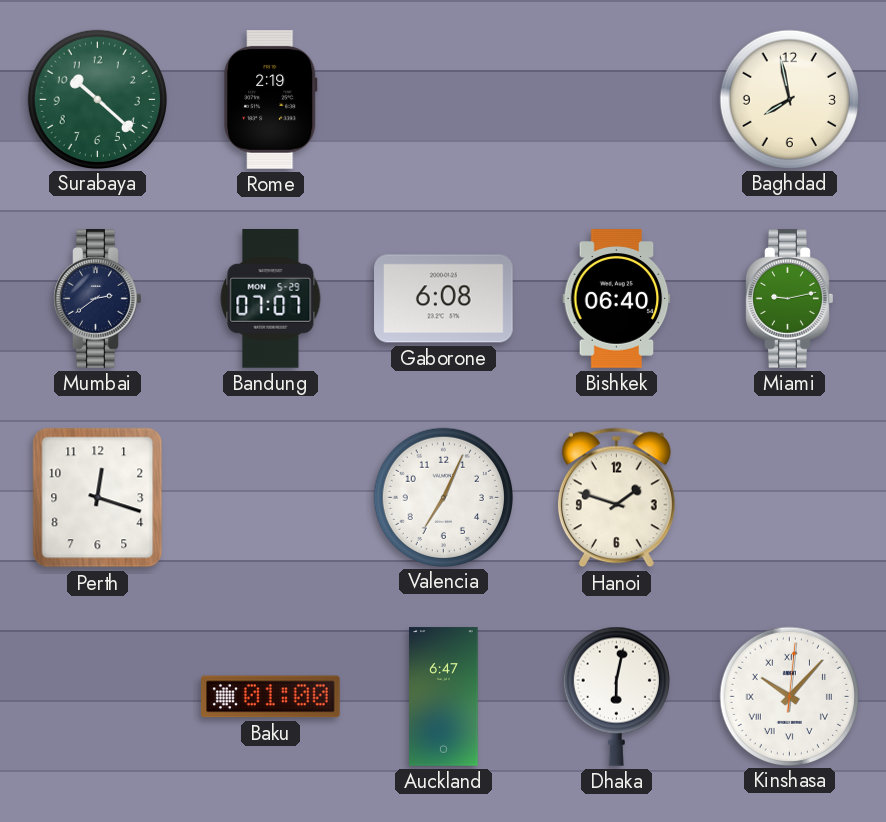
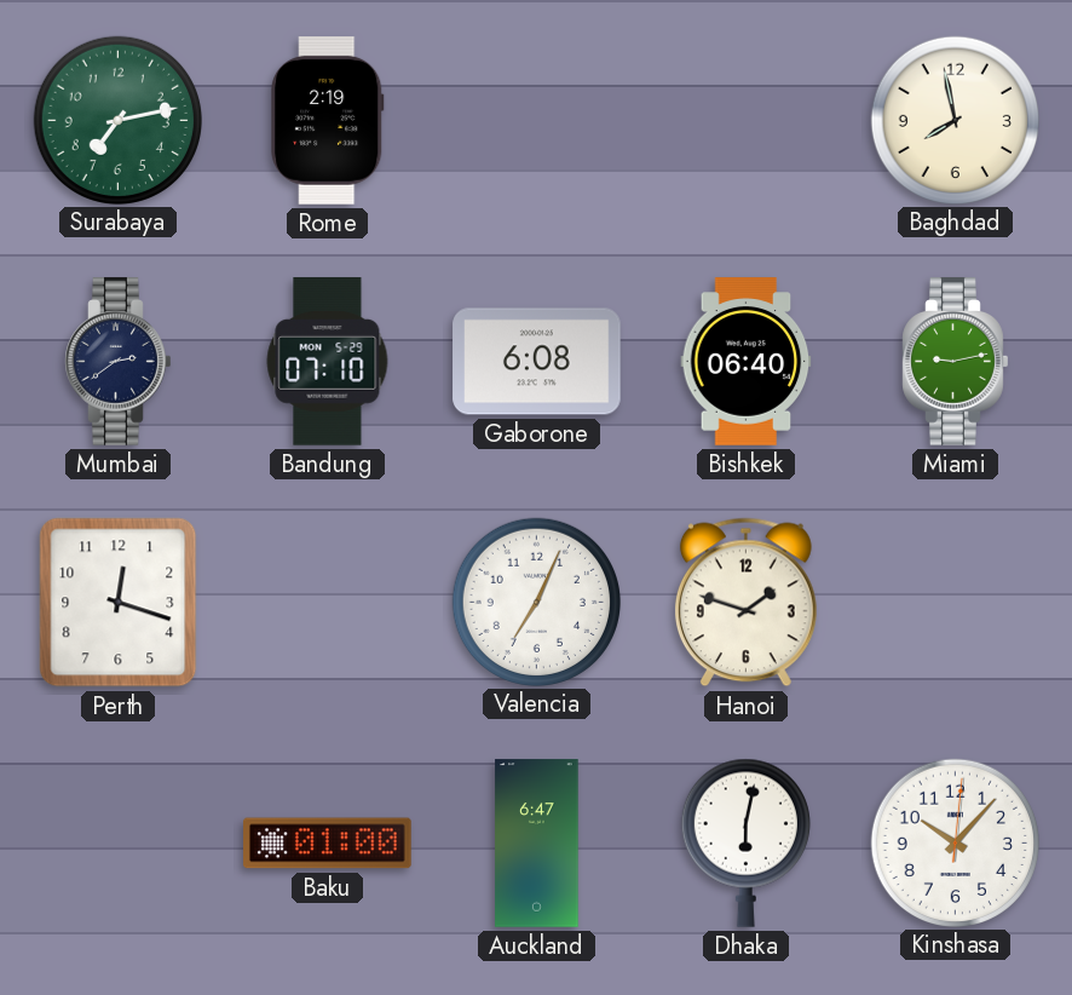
Surabaya: 10:22 -> 7:13
Bandung: 07:07 -> 07:10
Kinshasa numerals: Roman -> Arabic
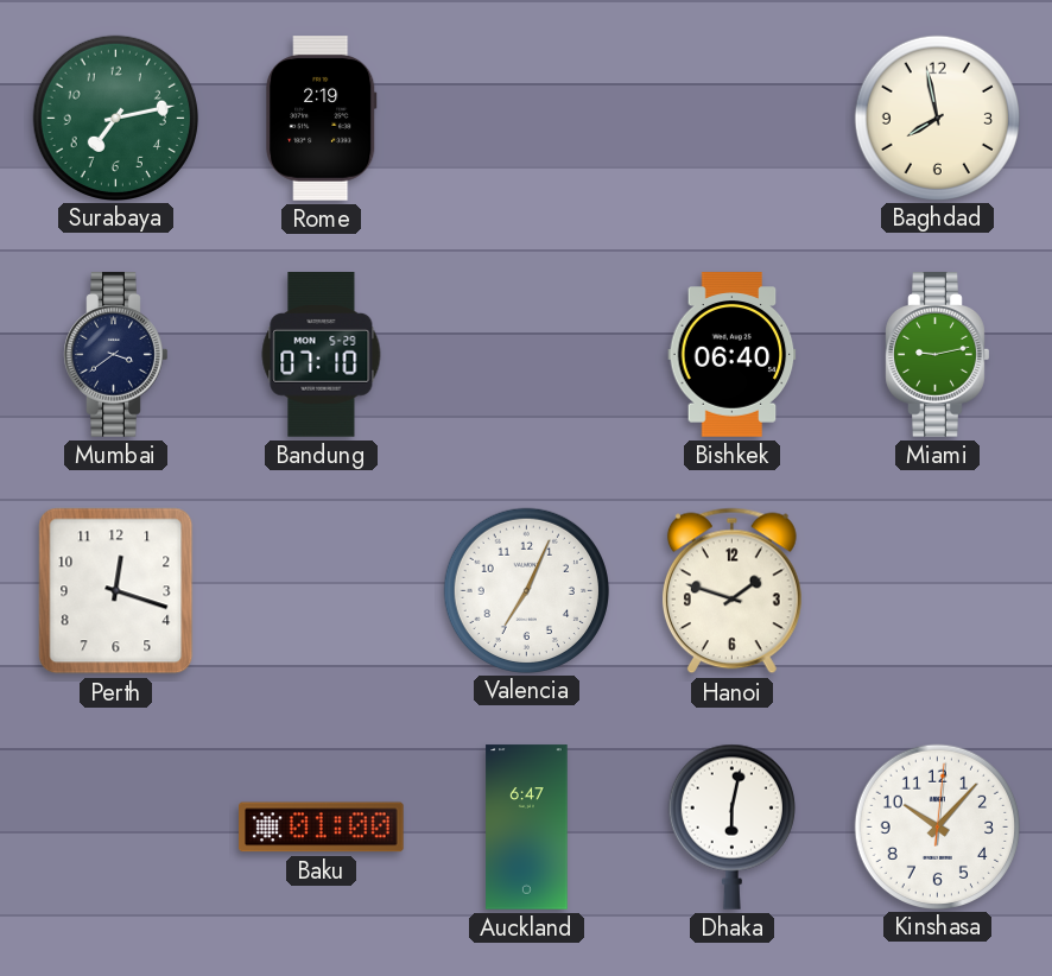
Mumbai: 2:39 -> 3:39
Gaborone: 6:08 -> none
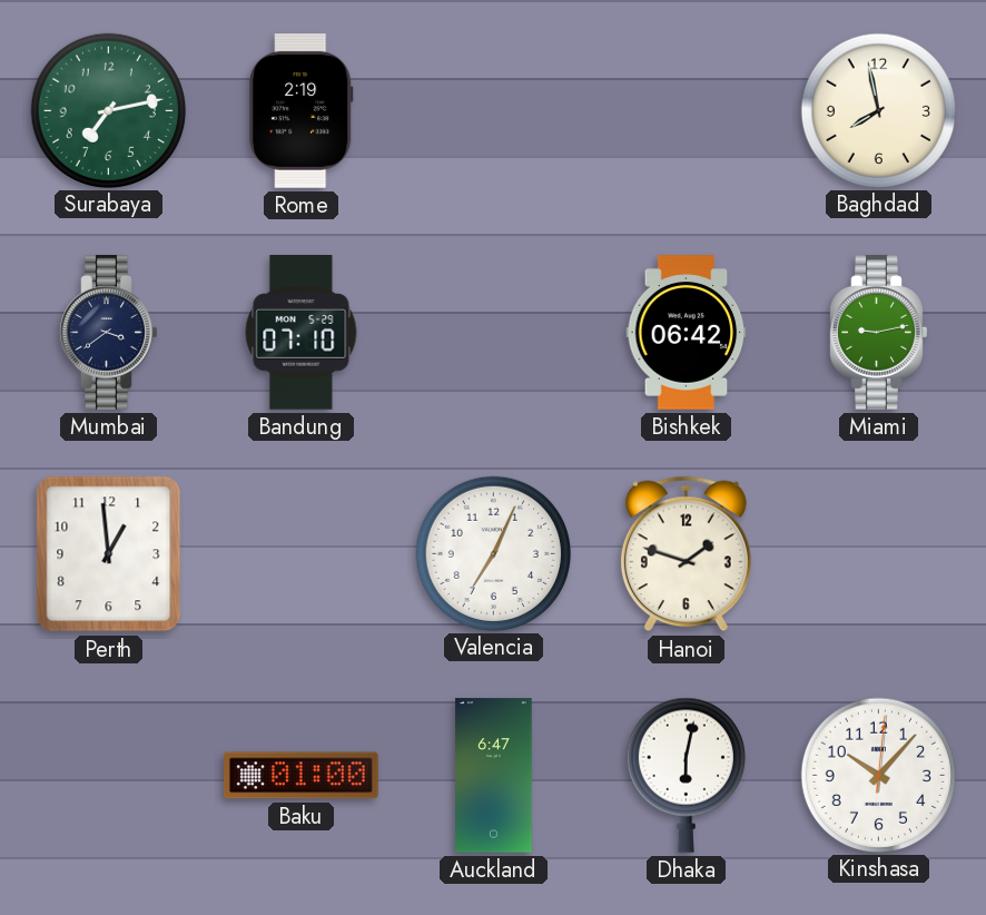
Bishkek: 06:40 -> 06:42
Perth: 12:18 -> 12:59
